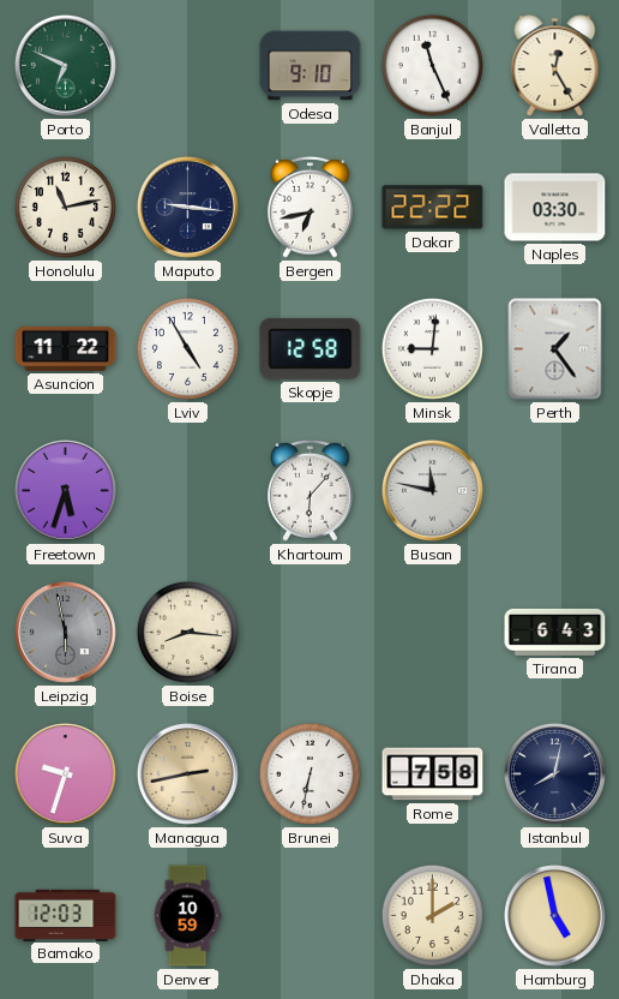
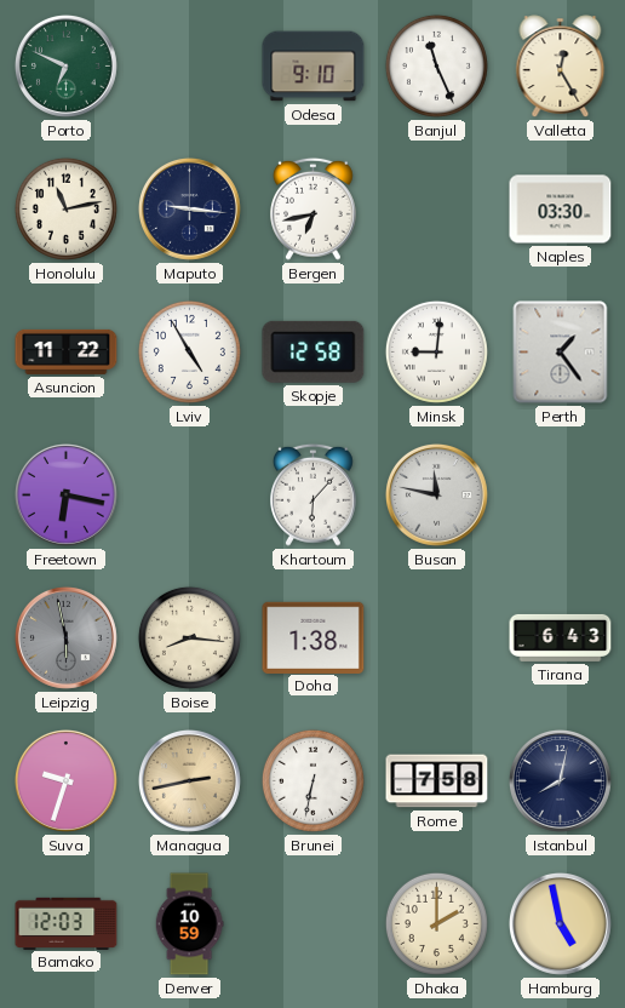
Dakar: 22:22 -> none
Freetown: 5:33 -> 6:17
Doha: none -> 1:38
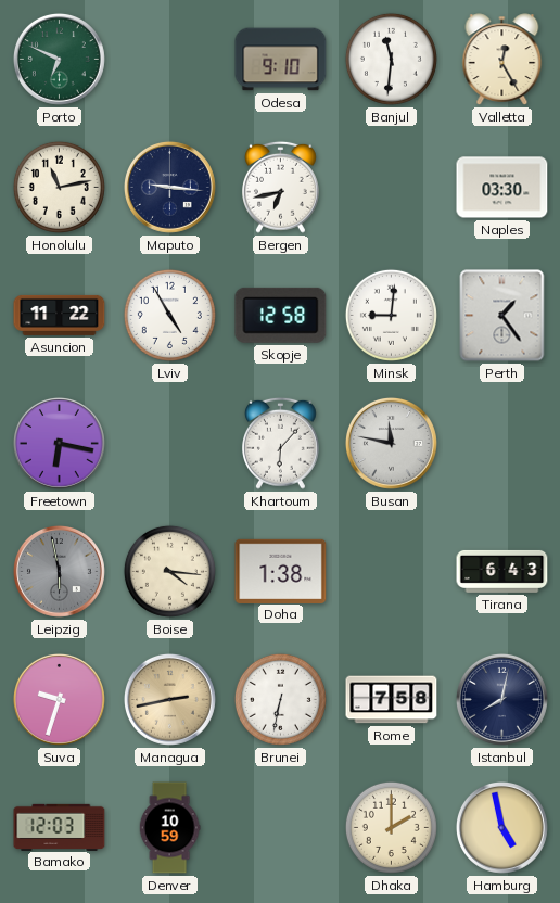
Banjul: 11:26 -> 11:31
Boise: 8:16 -> 4:16
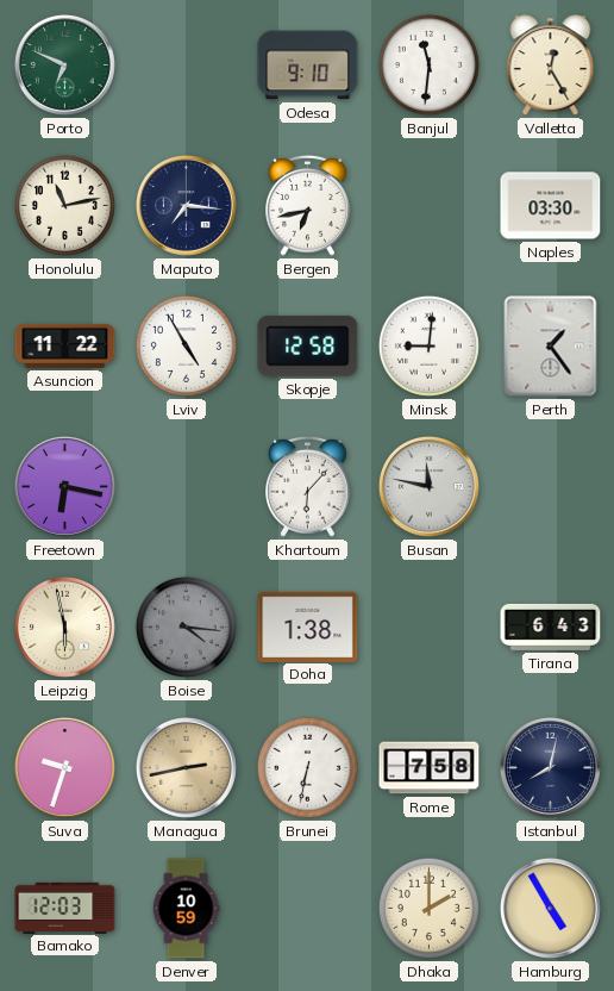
Maputo: 9:16 -> 7:16
Leipzig dial: grey -> cream
Boise dial: cream -> grey
Hamburg: 4:58 -> 4:55
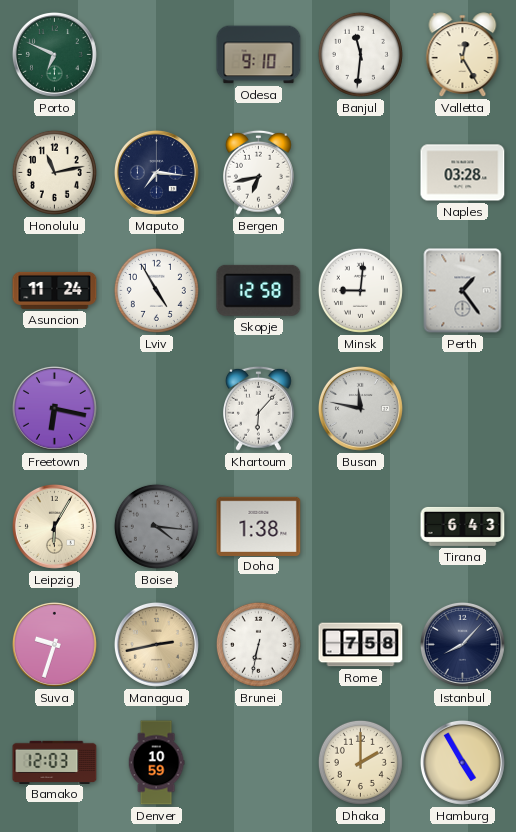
Naples: 03:30 -> 03:28
Asuncion: 11:22 -> 11:24
Leipzig: 5:58 -> 6:05
Istanbul: 8:02 -> 8:07
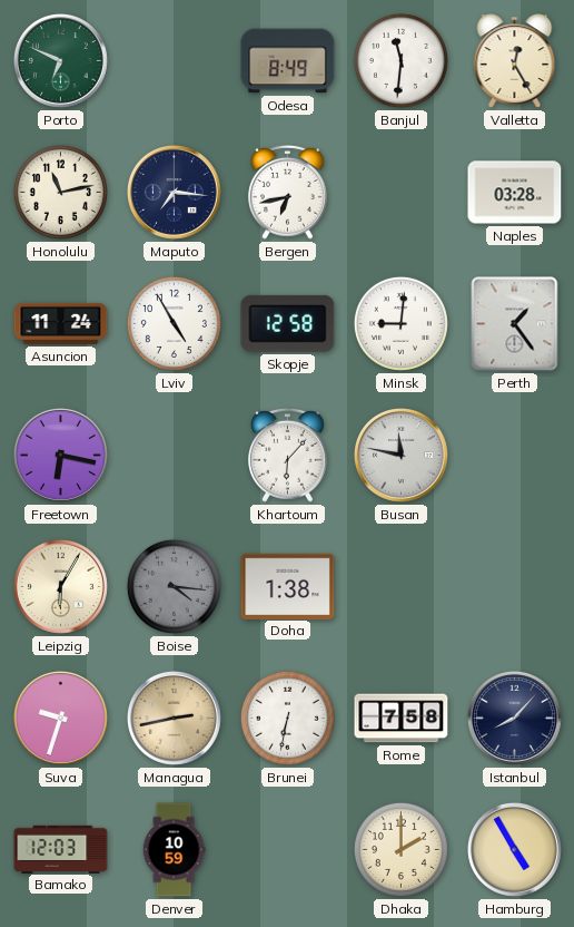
Odesa: 9:10 -> 8:49
Tirana: 6:43 -> none
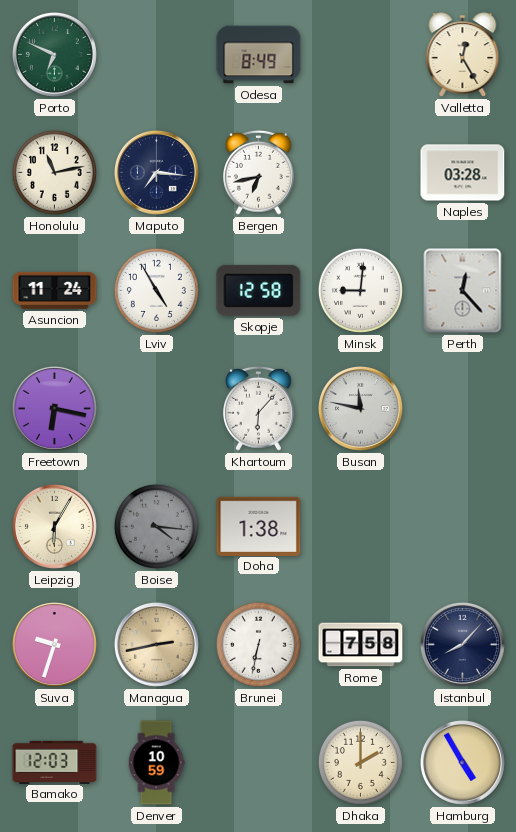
Banjul: 11:31 -> none
Perth: 1:24 -> 12:23
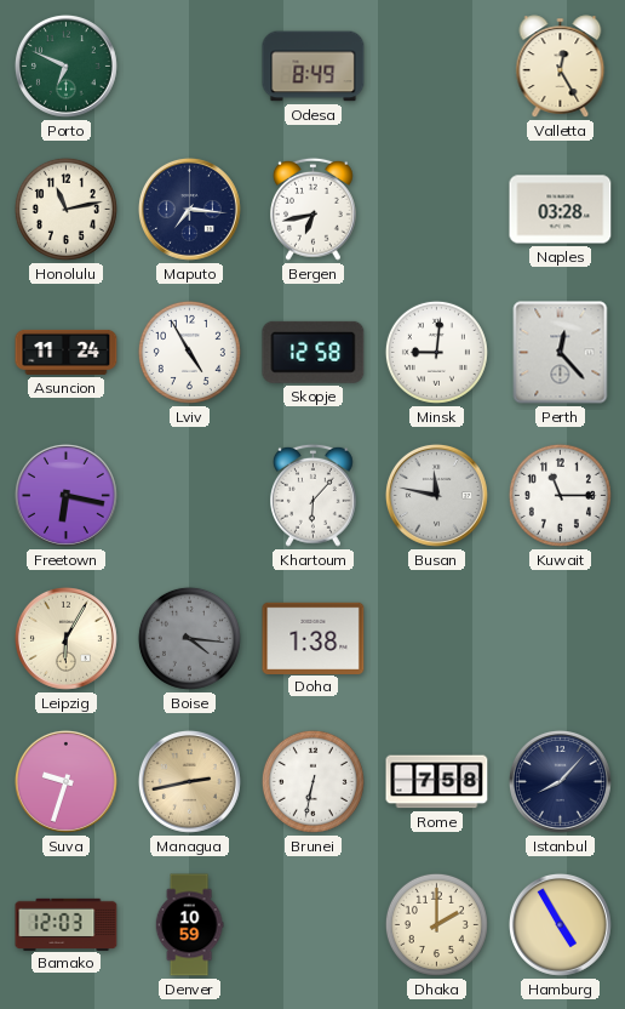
Kuwait: none -> 11:15
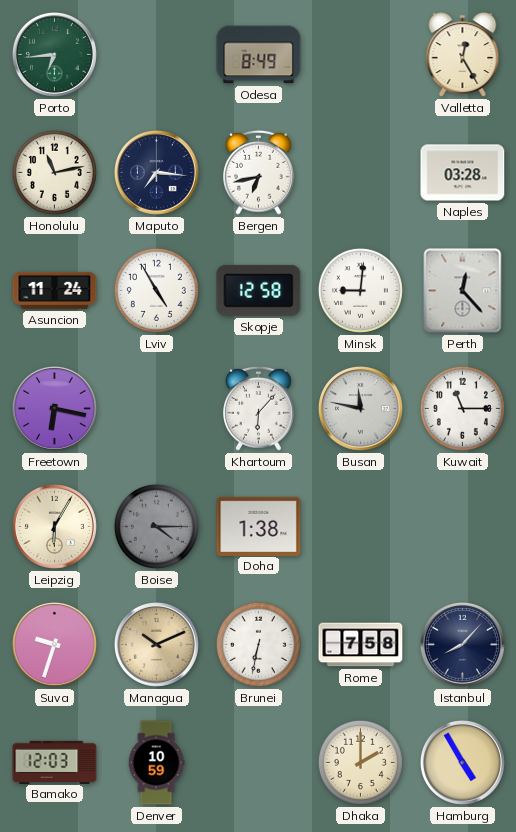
Porto: 6:49 -> 6:44
Boise: 4:16 -> 4:15
Managua: 2:43 -> 10:11
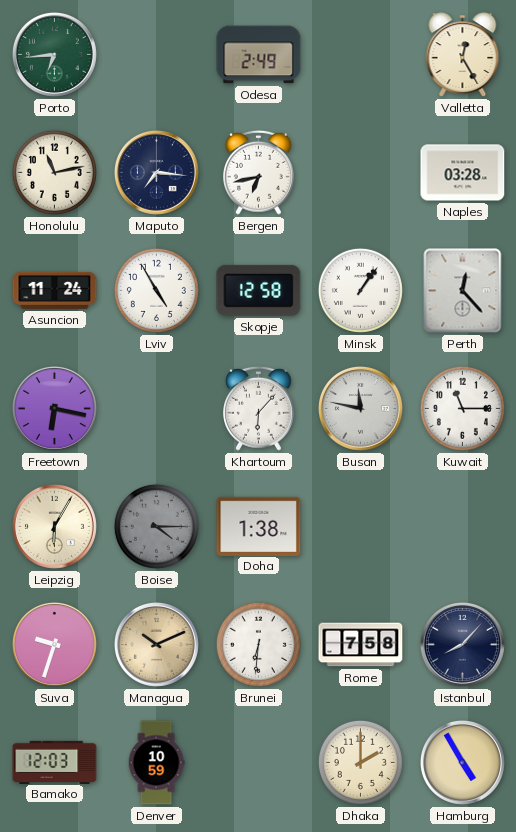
Odesa: 8:49 -> 2:49
Minsk: 9:01 -> 1:06
Brunei: 6:32 -> 6:31
